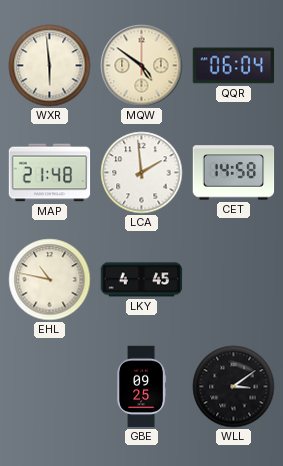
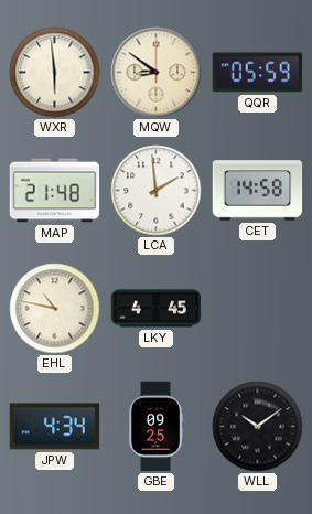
MQW: 4:51 -> 8:51
QQR: 06:04 -> 05:59
JPW: none -> 4:34
WLL: 3:09 -> 10:09
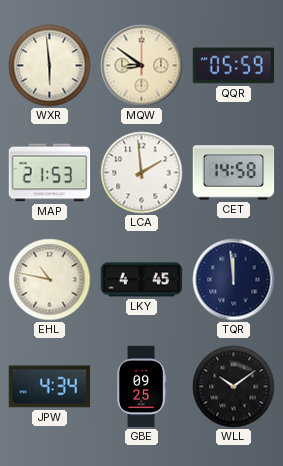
MAP: 21:48 -> 21:53
TQR: none -> 11:59
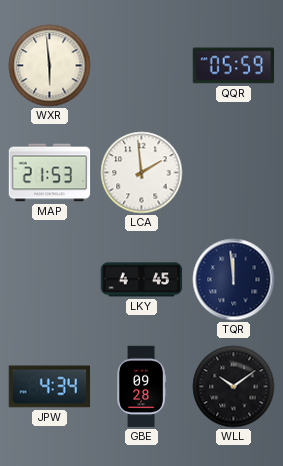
MQW: 8:51 -> none
CET: 14:58 -> none
EHL: 10:47 -> none
GBE: 09:25 -> 09:28
